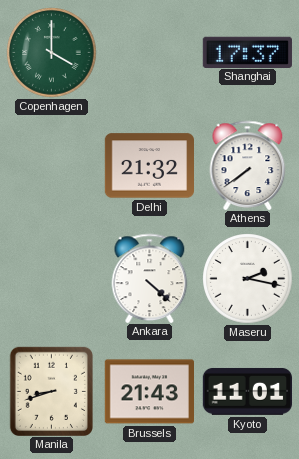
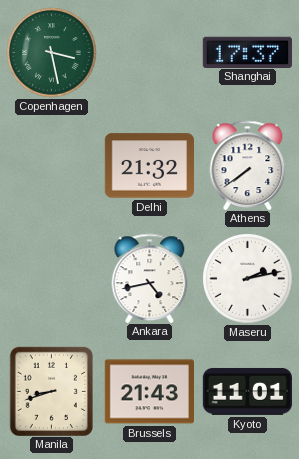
Copenhagen: 4:00 -> 3:28
Ankara: 4:22 -> 4:43
Maseru: 2:17 -> 2:13
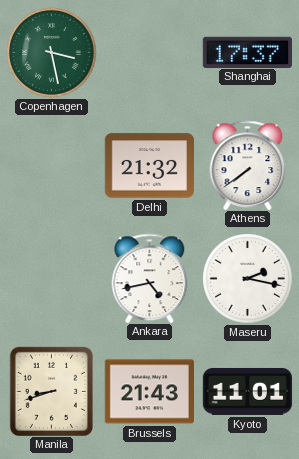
Maseru: 2:13 -> 2:17
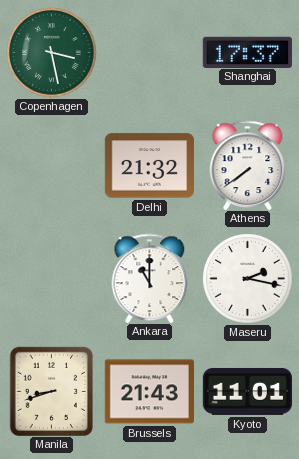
Ankara: 4:43 -> 11:00
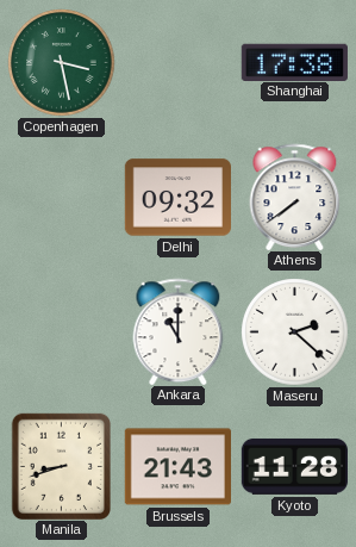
Shanghai: 17:37 -> 17:38
Delhi: 21:32 -> 09:32
Maseru: 2:17 -> 2:22
Kyoto: 11:01 -> 11:28
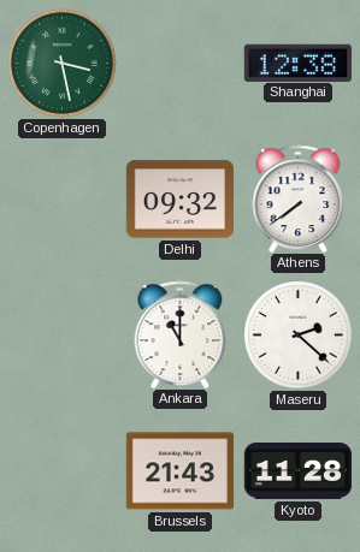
Shanghai: 17:38 -> 12:38
Manila: 8:42 -> none
